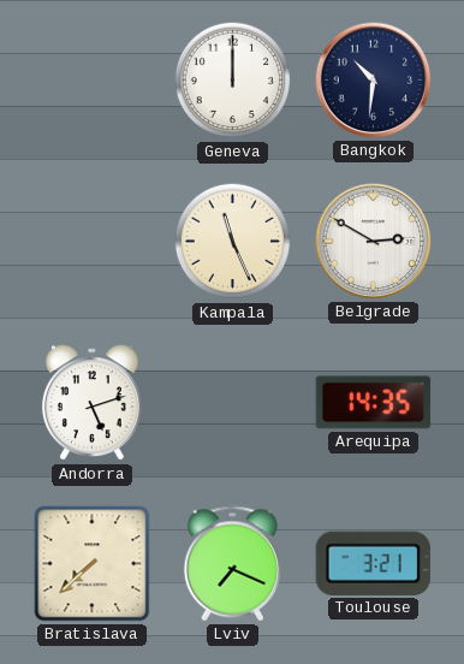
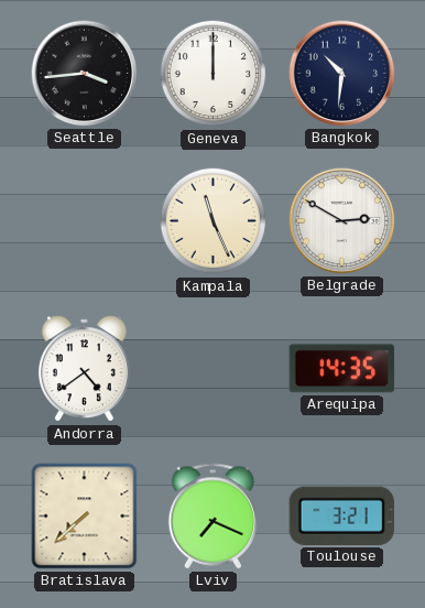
Seattle: none -> 3:44
Andorra: 5:12 -> 4:39
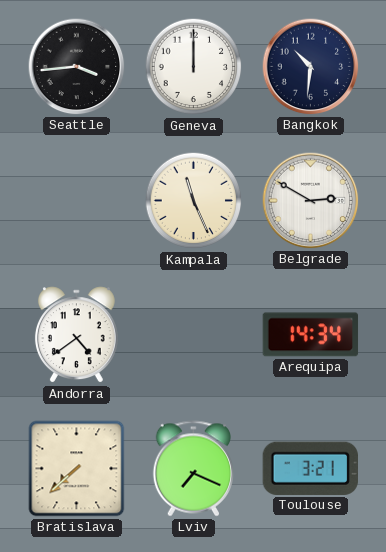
Arequipa: 14:35 -> 14:34
